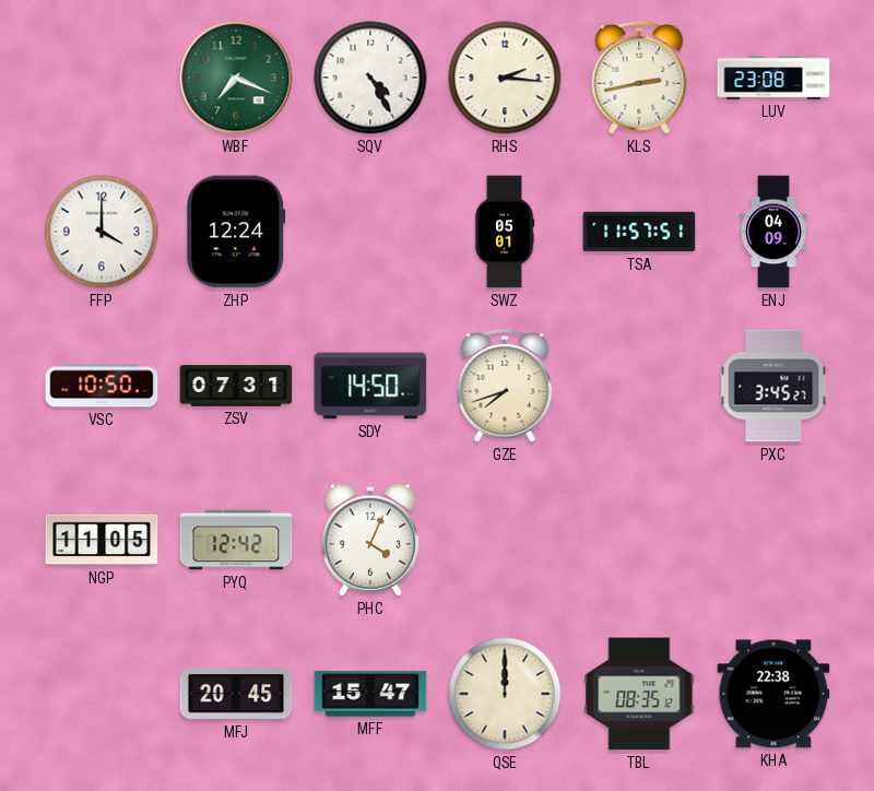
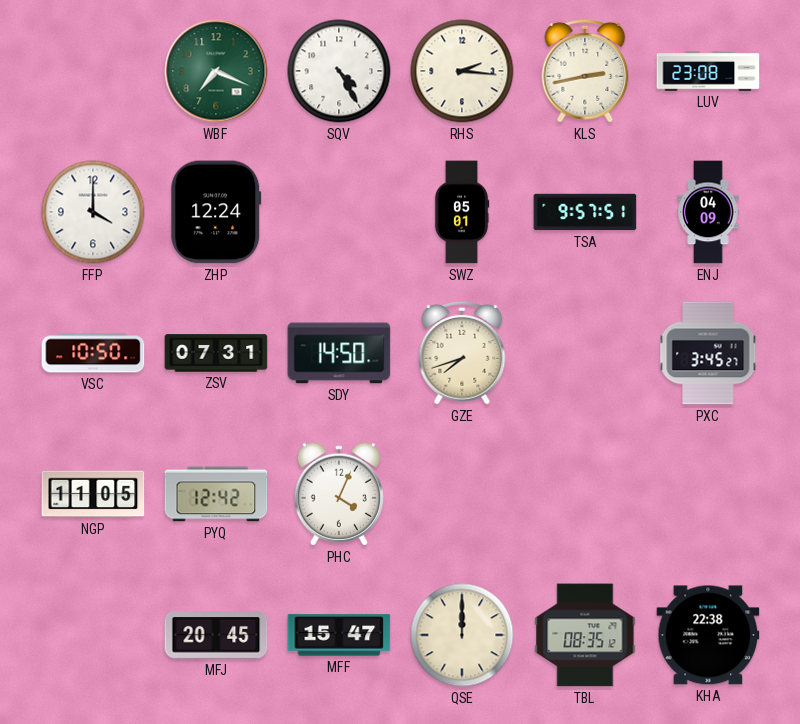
TSA: 11:57 -> 9:57
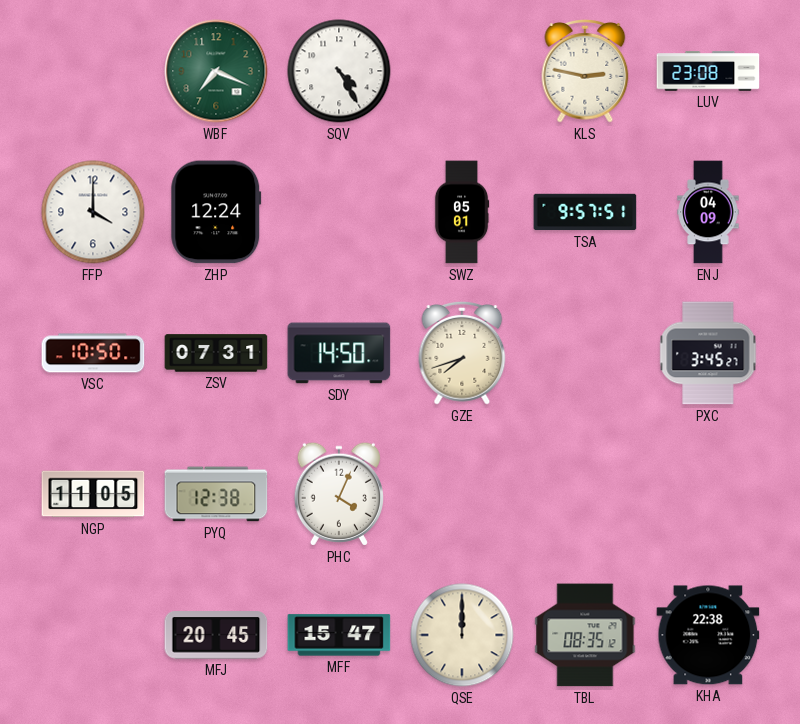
RHS: 2:16 -> none
KLS: 2:43 -> 2:47
PYQ: 12:42 -> 12:38
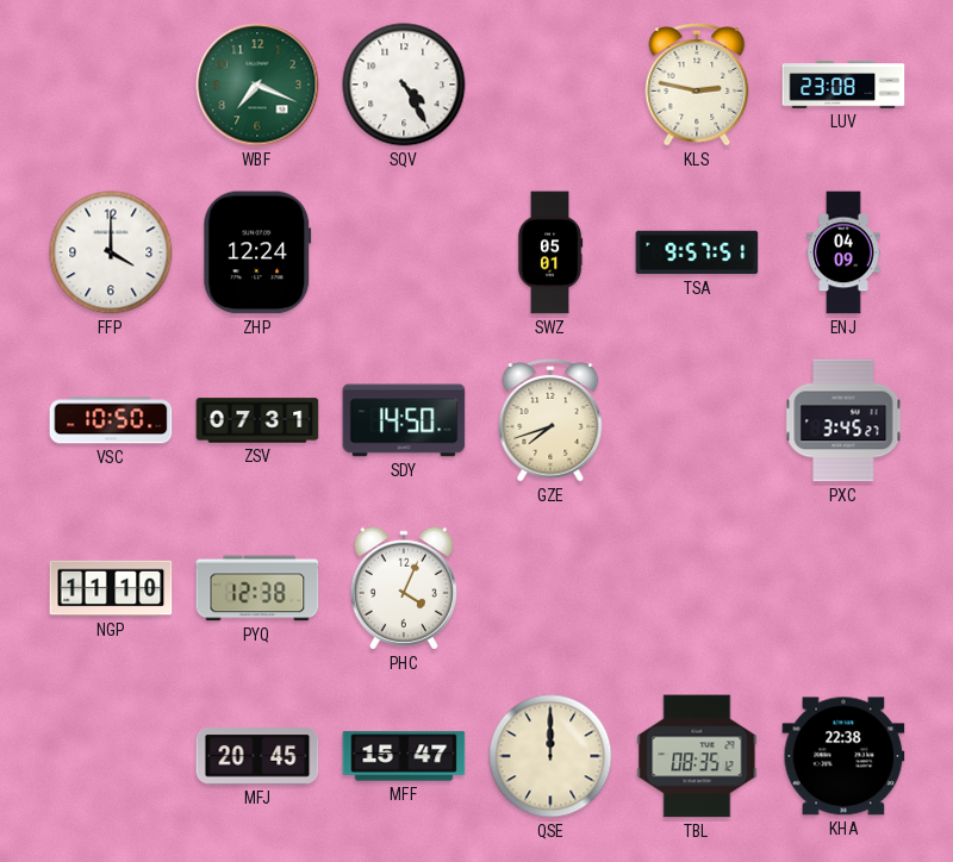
NGP: 11:05 -> 11:10
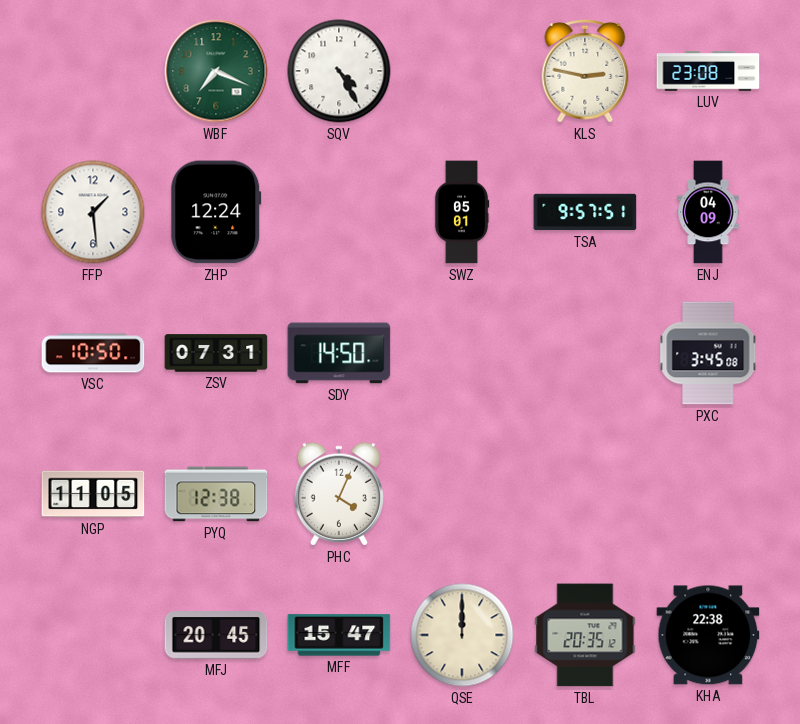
FFP: 4:00 -> 1:29
GZE: 7:42 -> none
PXC: 3:45:27 -> 3:45:08
NGP: 11:10 -> 11:05
TBL: 08:35 -> 20:35
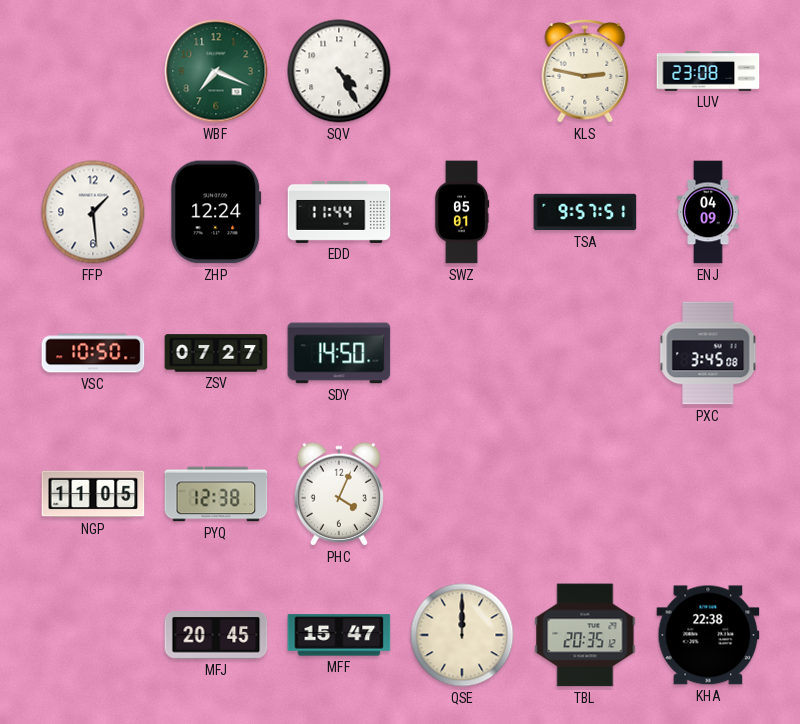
EDD: none -> 11:44
ZSV: 07:31 -> 07:27
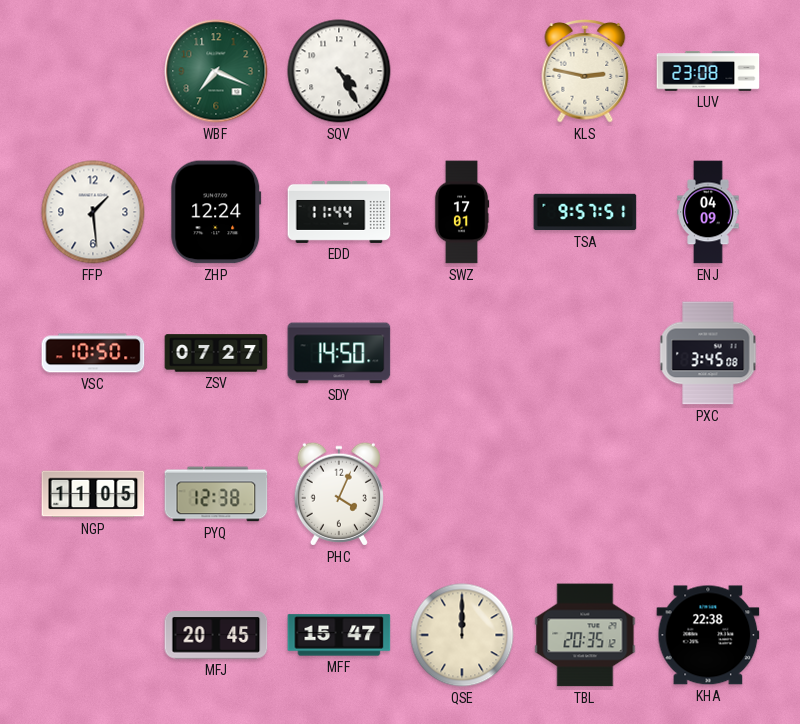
SWZ: 05:01 -> 17:01
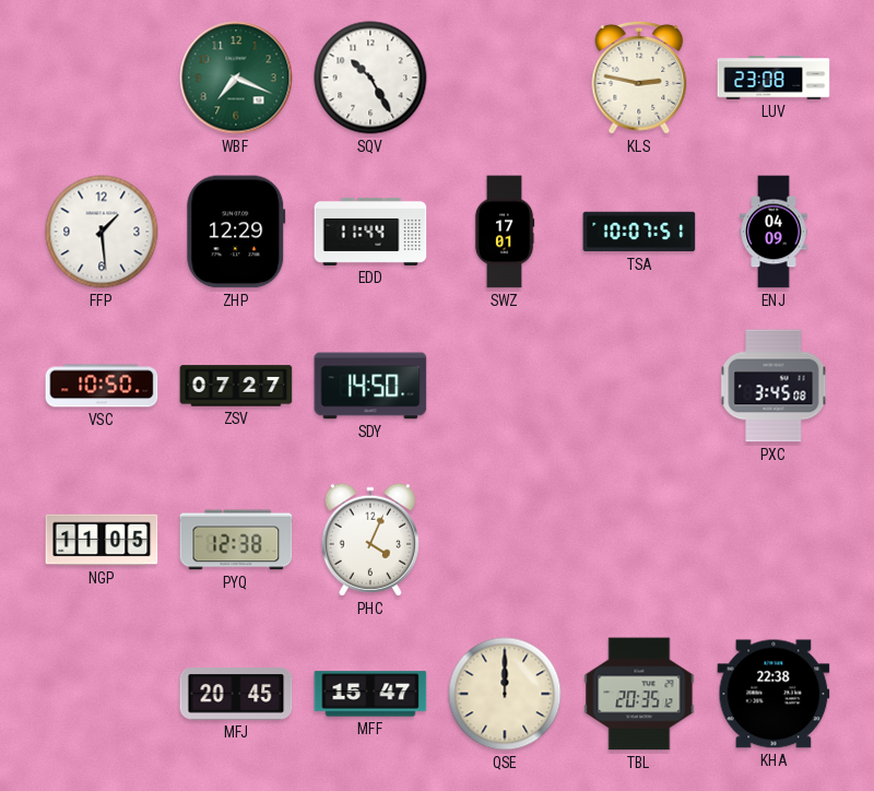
SQV: 4:25 -> 10:25
ZHP: 12:24 -> 12:29
TSA: 9:57 -> 10:07
